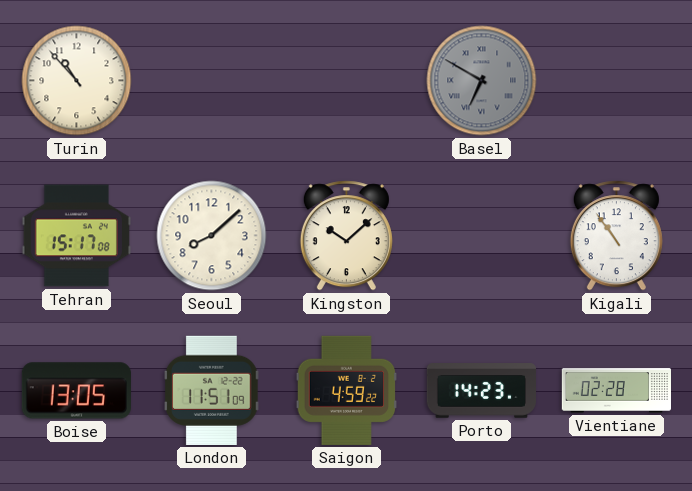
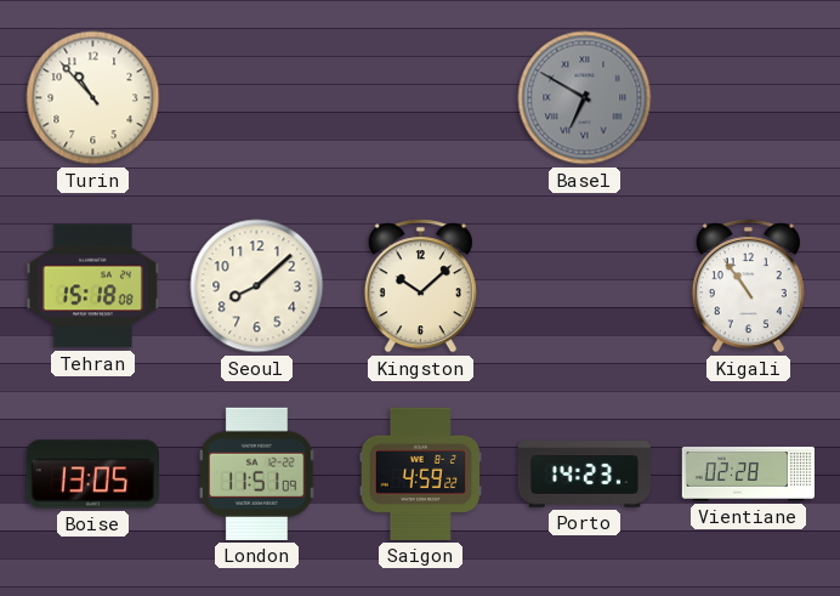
Tehran: 15:17 -> 15:18
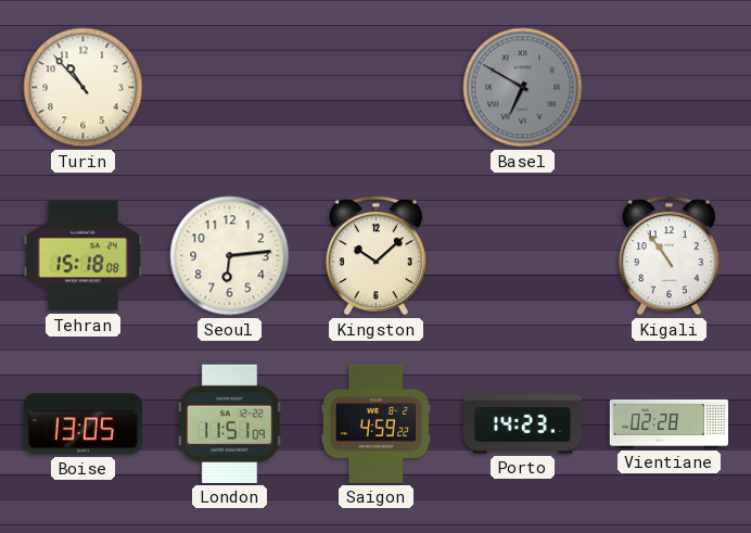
Seoul: 8:08 -> 6:14
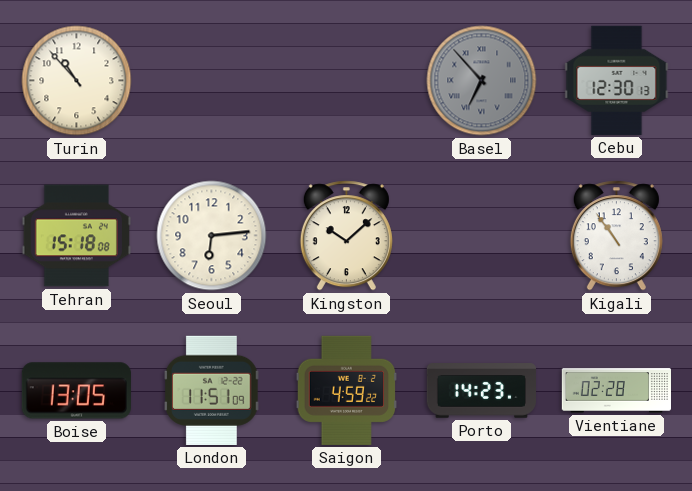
Basel: 6:50 -> 6:53
Cebu: none -> 12:30
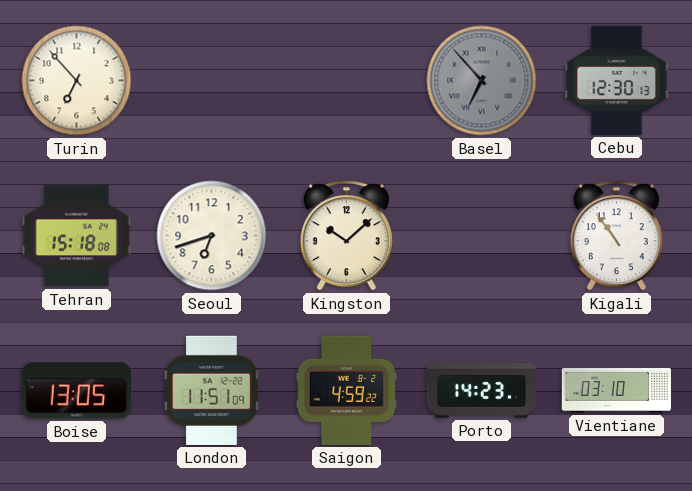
Turin: 10:53 -> 6:53
Seoul: 6:14 -> 6:42
Vientiane: 02:28 -> 03:10
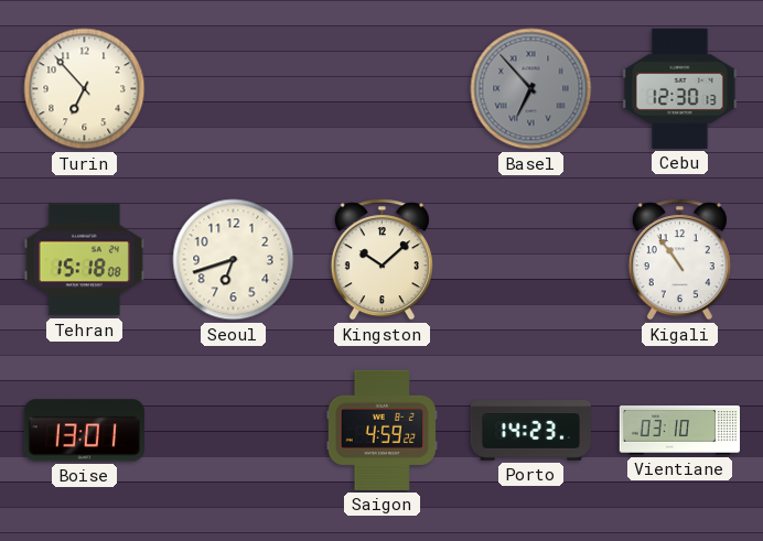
Boise: 13:05 -> 13:01
London: 11:51 -> none
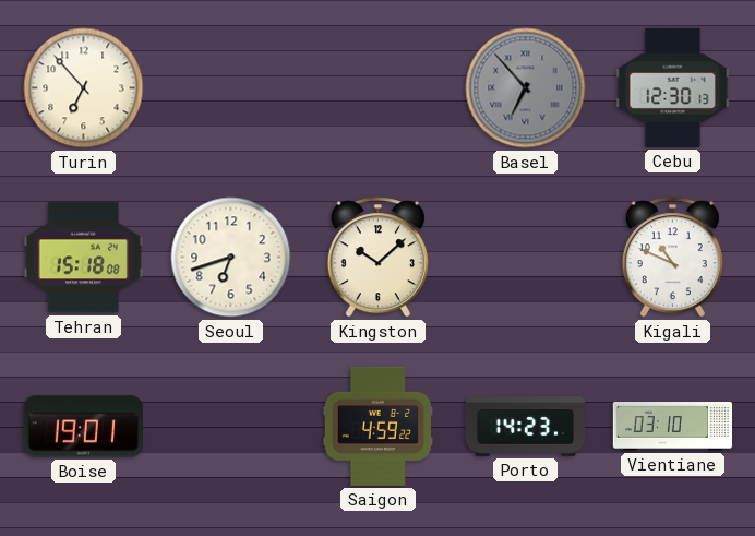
Kigali: 10:54 -> 10:49
Boise: 13:01 -> 19:01
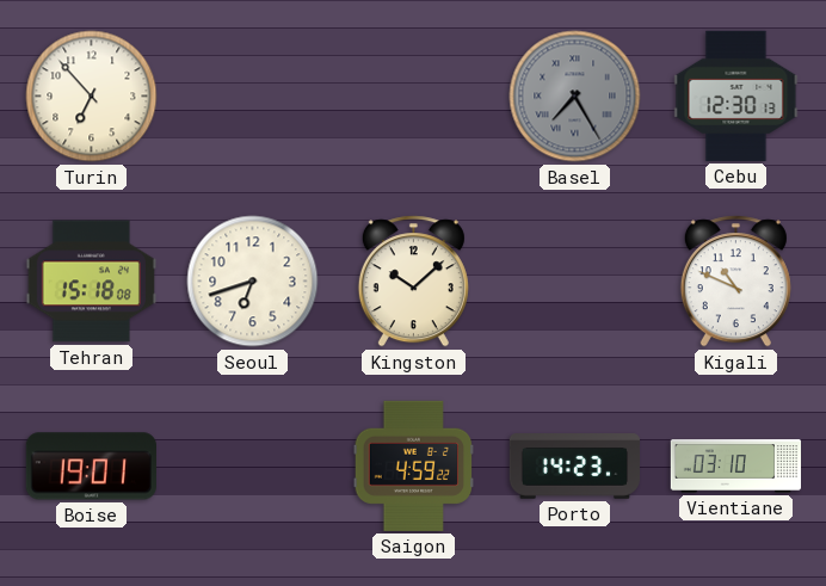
Basel: 6:53 -> 7:25
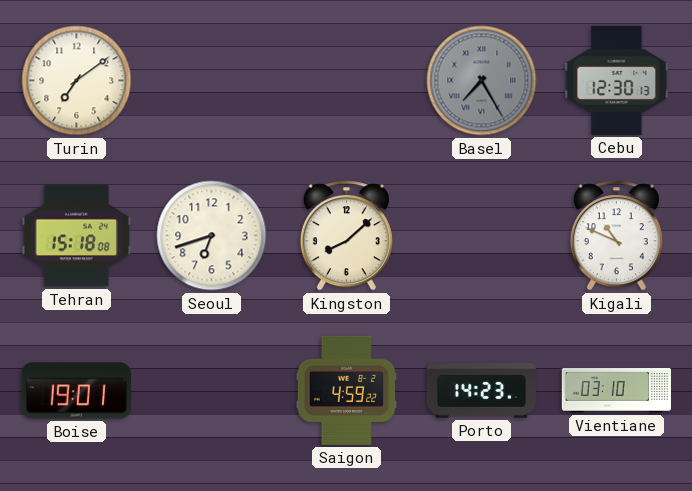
Turin: 6:53 -> 7:09
Kingston: 10:08 -> 8:08
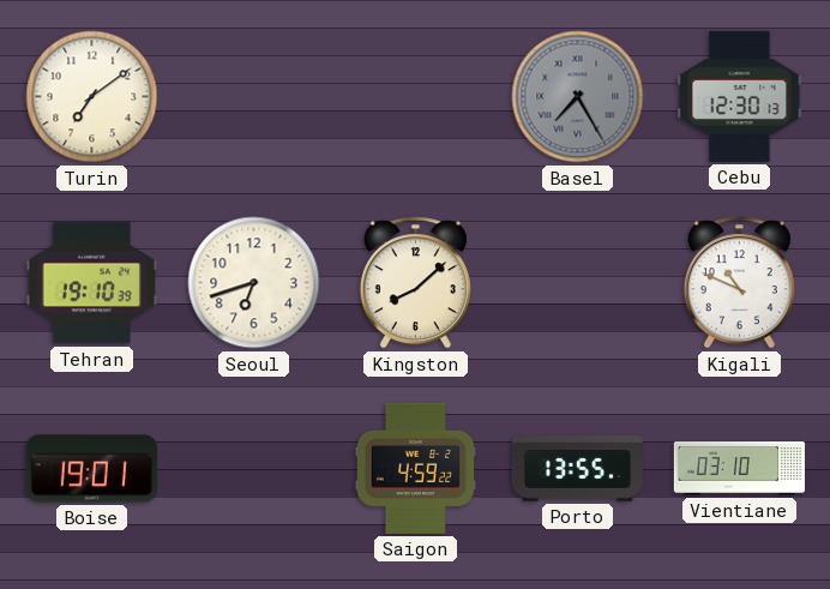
Tehran: 15:18 -> 19:10
Porto: 14:23 -> 13:55
